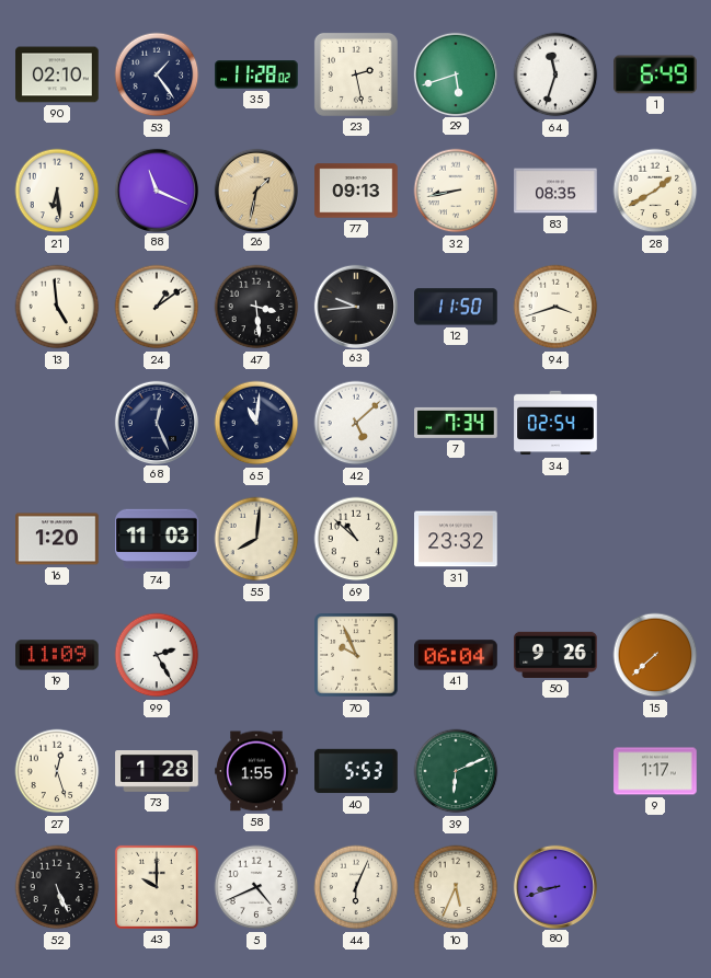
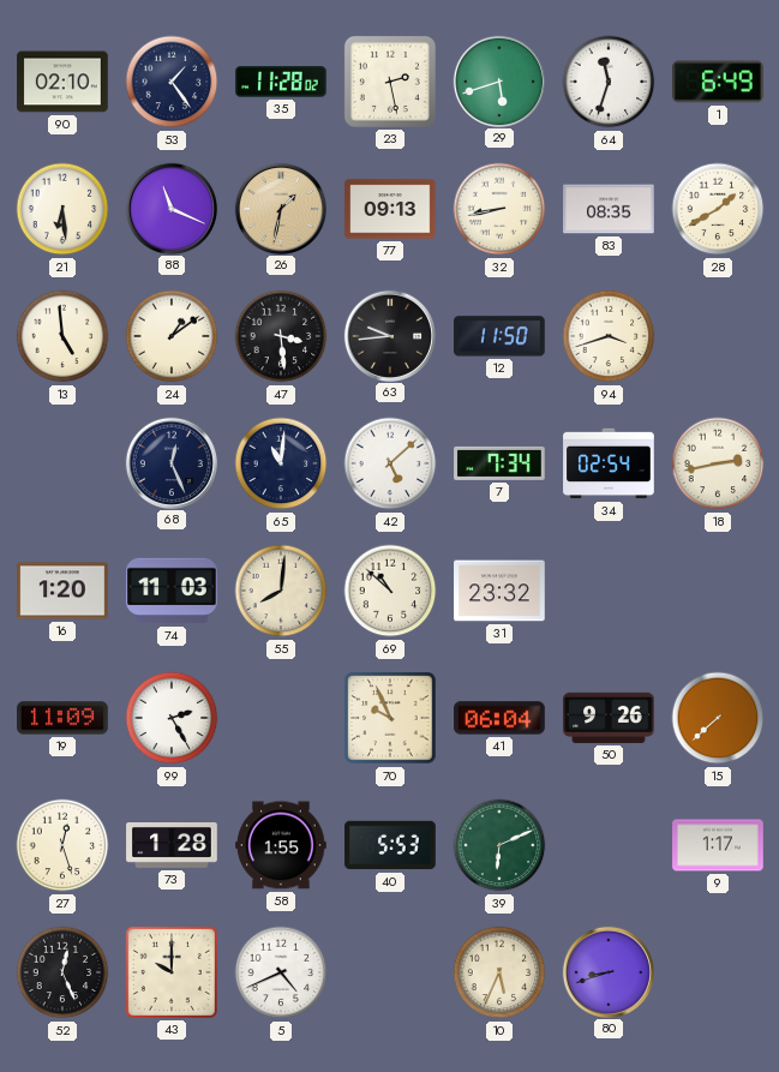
18: none -> 2:43
52: 5:26 -> 12:26
44: 6:04 -> none
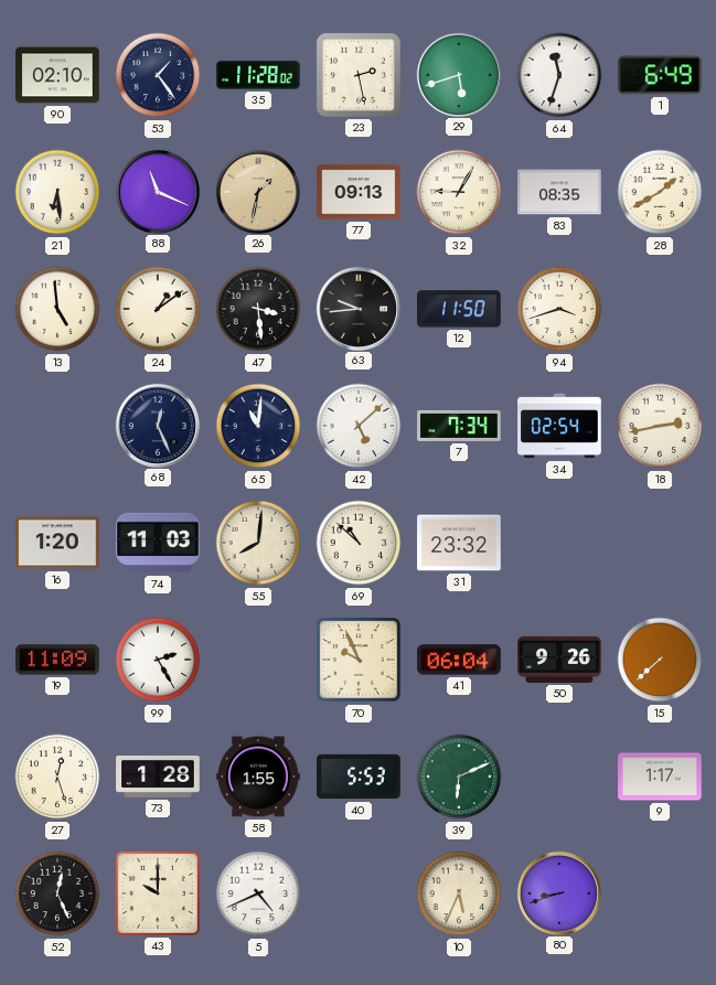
32: 8:43 -> 9:05
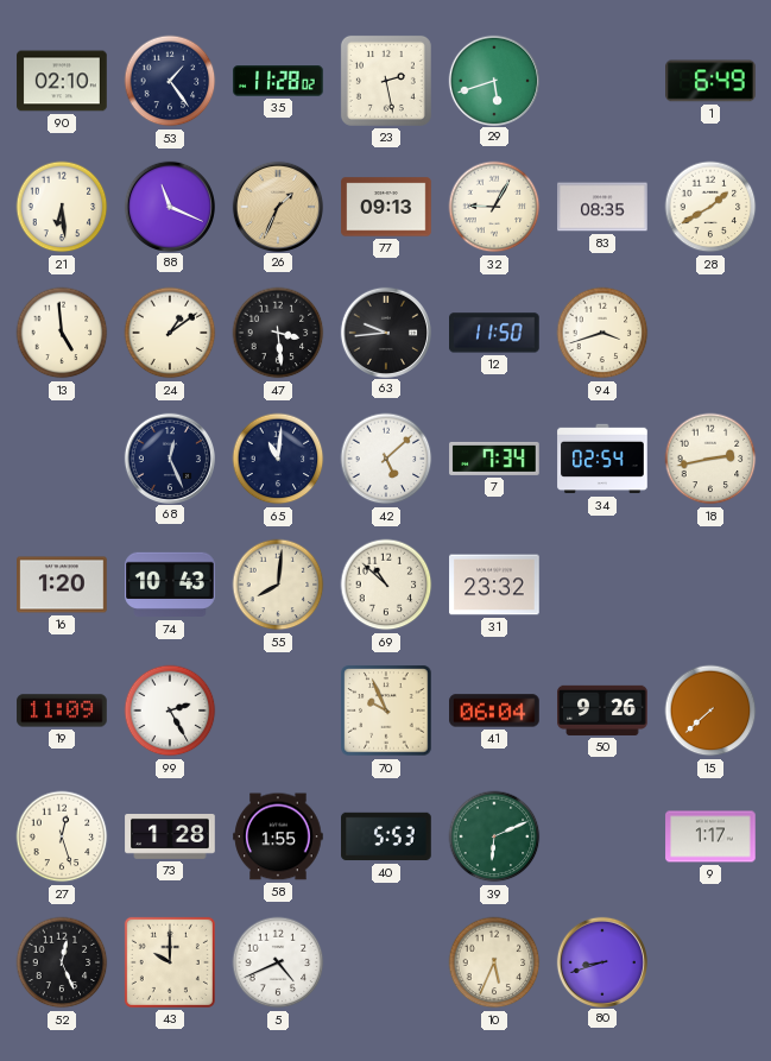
64: 11:33 -> none
26: 1:32 -> 1:34
74: 11:03 -> 10:43
